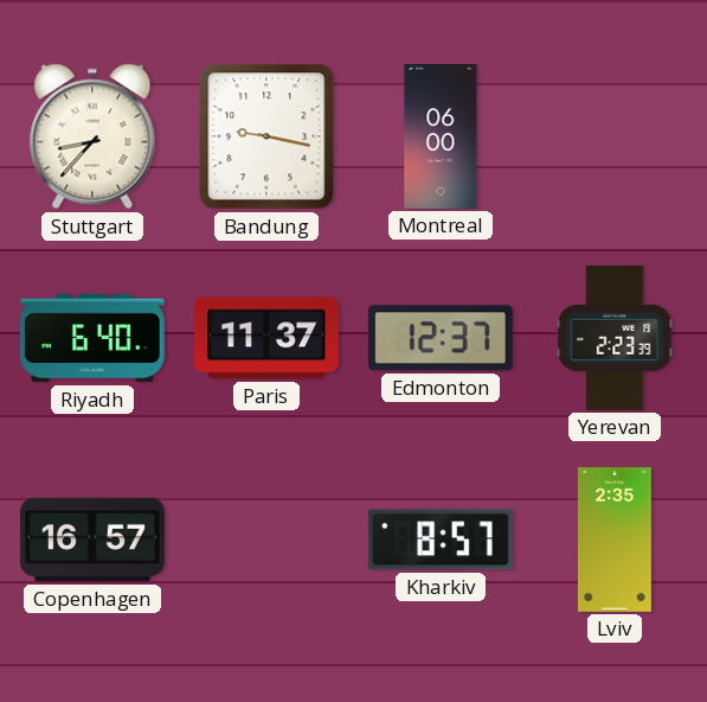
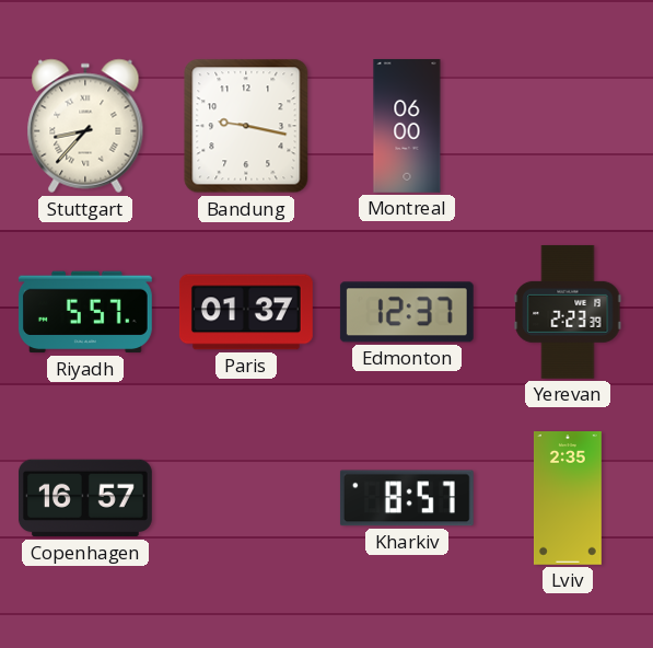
Riyadh: 6:40 -> 5:57
Paris: 11:37 -> 01:37
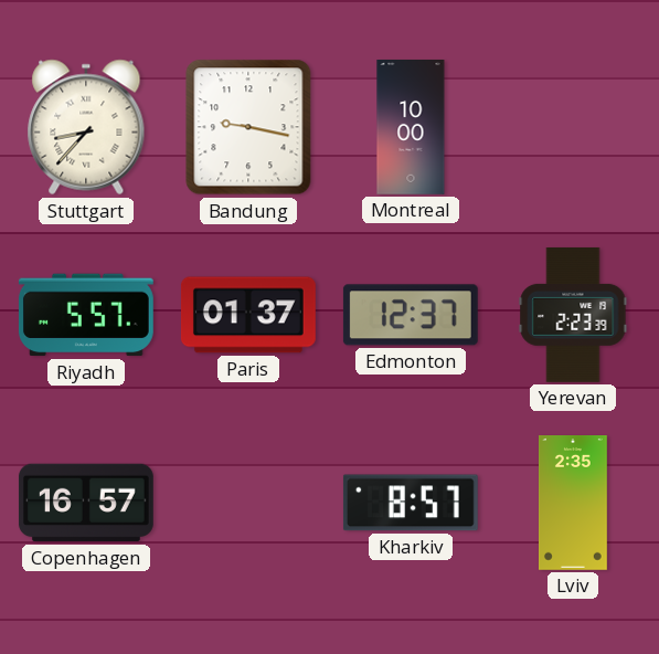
Montreal: 06:00 -> 10:00
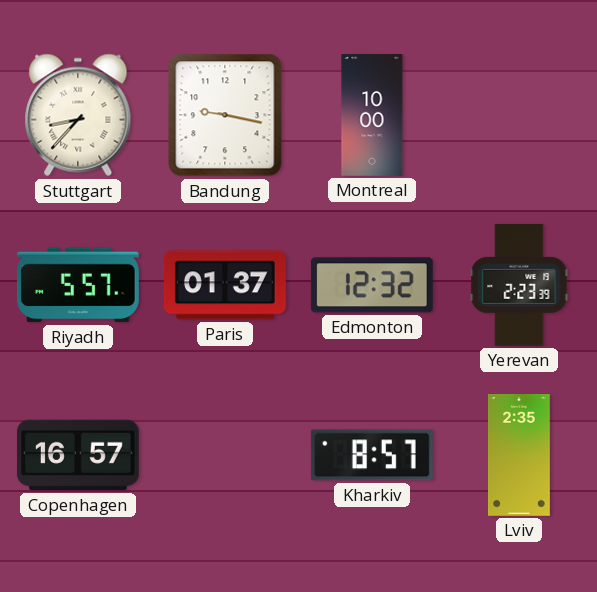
Edmonton: 12:37 -> 12:32
